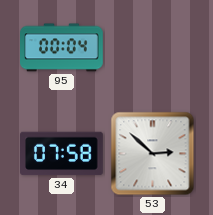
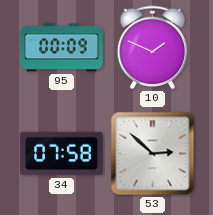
95: 00:04 -> 00:09
10: none -> 1:49
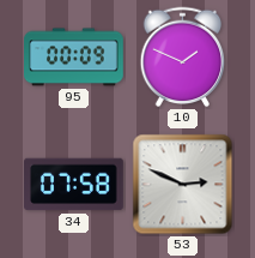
53: 2:52 -> 2:49
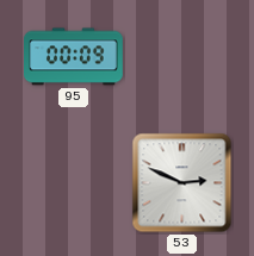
10: 1:49 -> none
34: 07:58 -> none
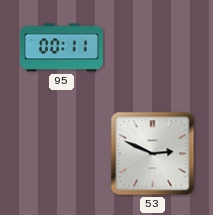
95: 00:09 -> 00:11
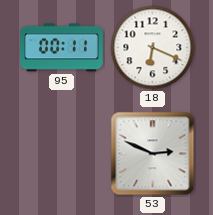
18: none -> 6:19
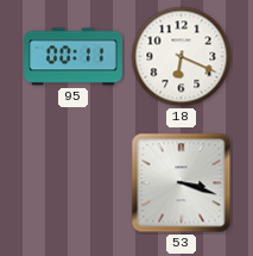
53: 2:49 -> 3:18
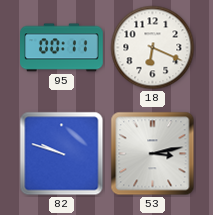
82: none -> 9:48
53: 3:18 -> 3:13
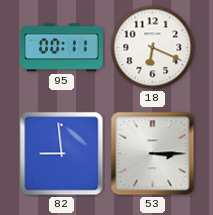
82: 9:48 -> 8:59
53: 3:13 -> 3:15
